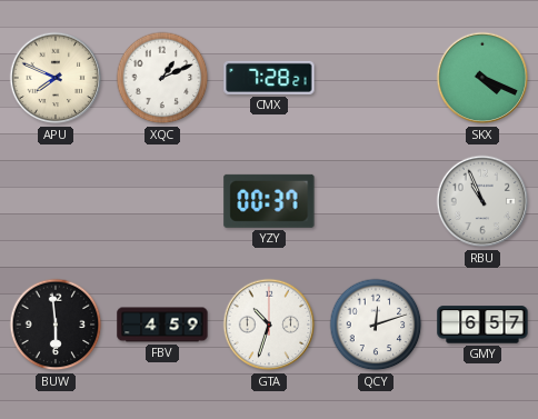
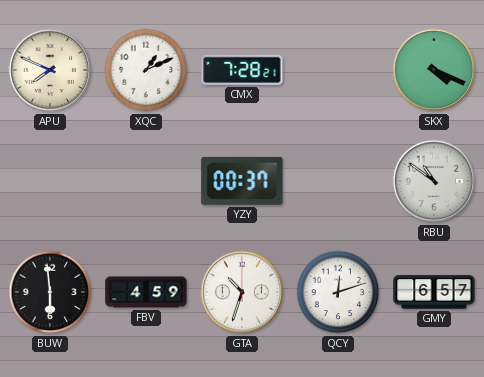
RBU: 10:56 -> 10:51
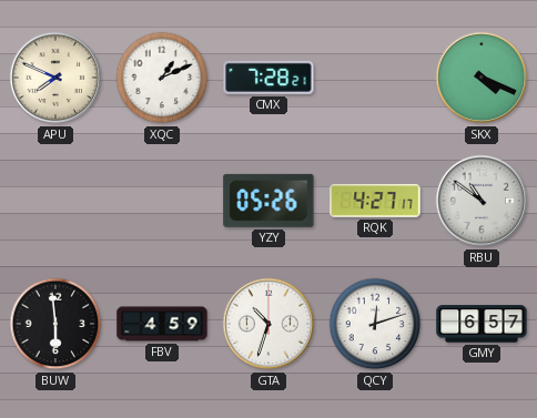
YZY: 00:37 -> 05:26
RQK: none -> 4:27
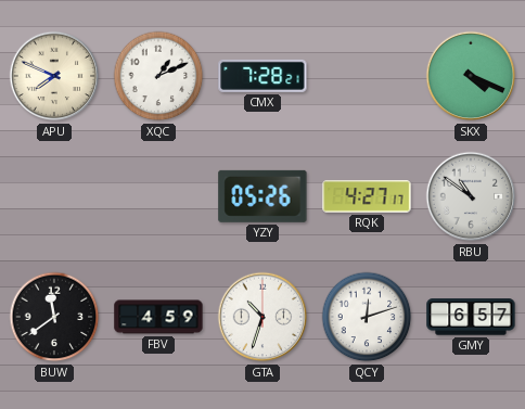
BUW: 5:59 -> 11:39
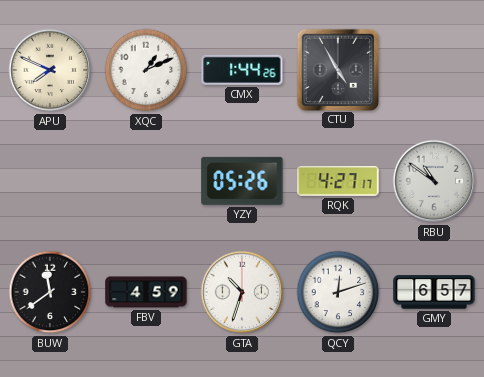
CMX: 7:28 -> 1:44
CTU: none -> 4:55
SKX: 4:19 -> none
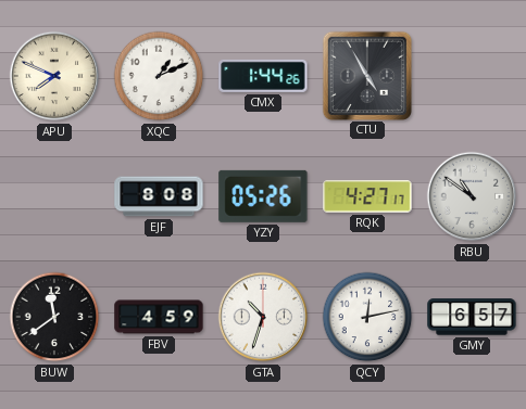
EJF: none -> 8:08
QCY: 12:12 -> 12:13
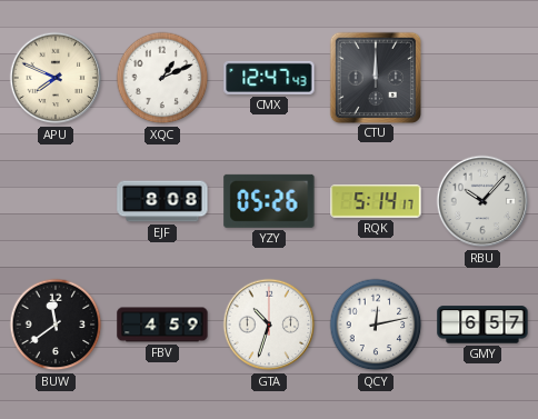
CMX: 1:44 -> 12:47
CTU: 4:55 -> 12:00
RQK: 4:27 -> 5:14
RBU: 10:51 -> 10:07
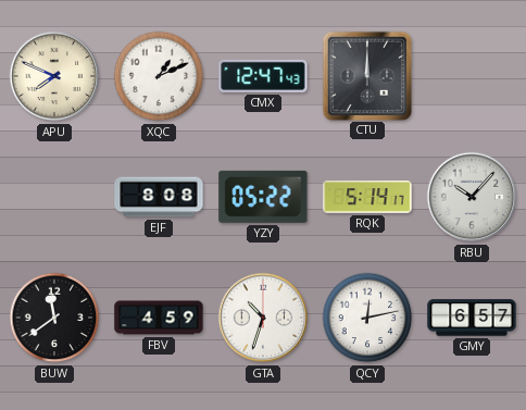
YZY: 05:26 -> 05:22
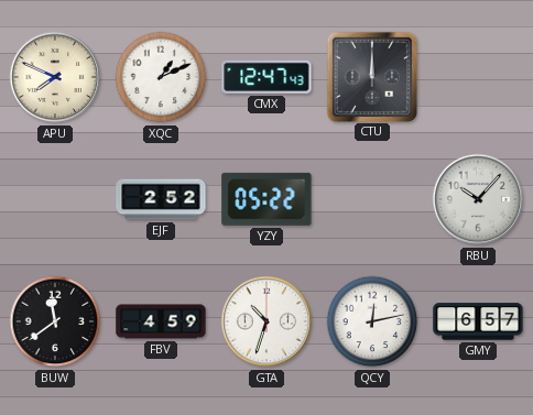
EJF: 8:08 -> 2:52
RQK: 5:14 -> none
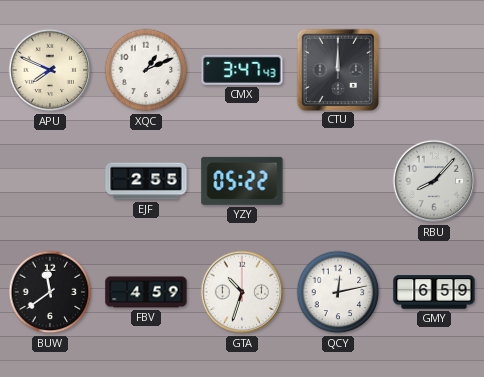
CMX: 12:47 -> 3:47
EJF: 2:52 -> 2:55
RBU: 10:07 -> 8:07
GMY: 6:57 -> 6:59
